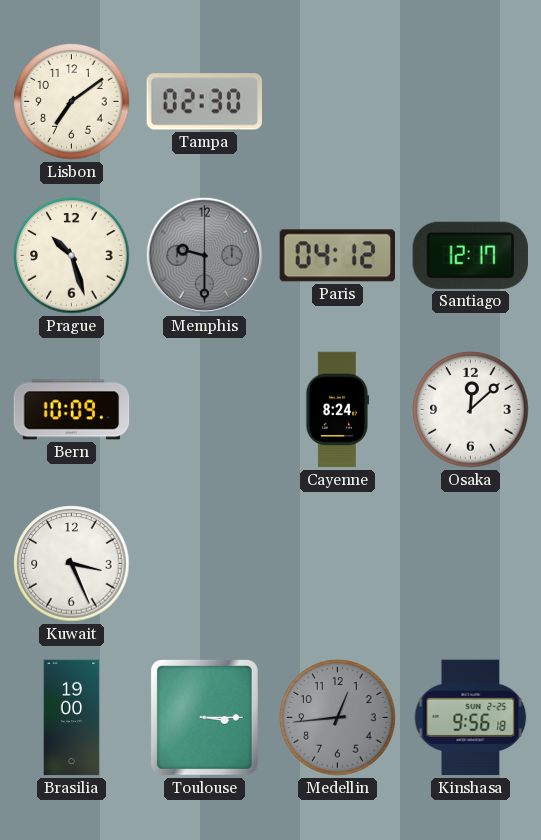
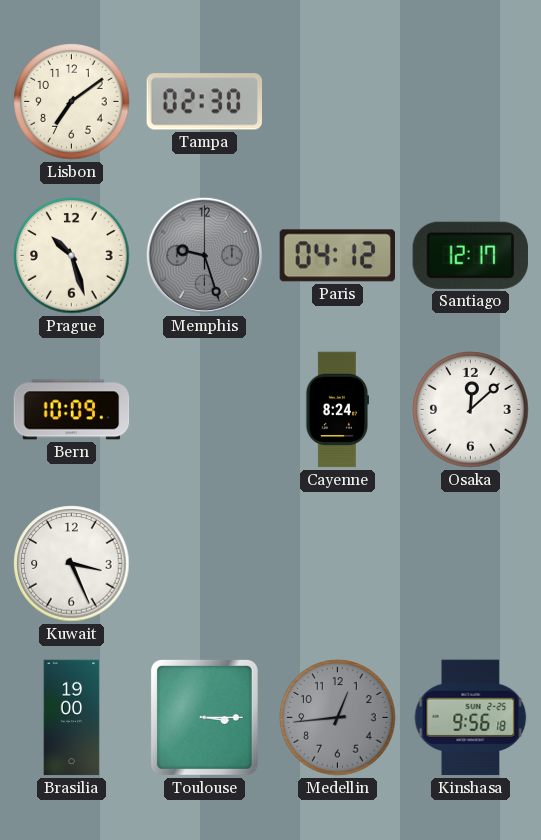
Memphis: 9:30 -> 9:27
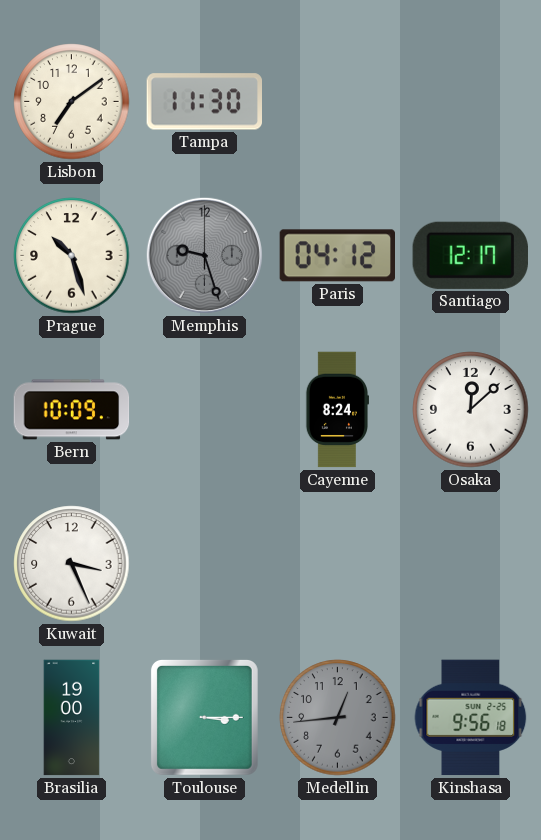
Tampa: 02:30 -> 11:30
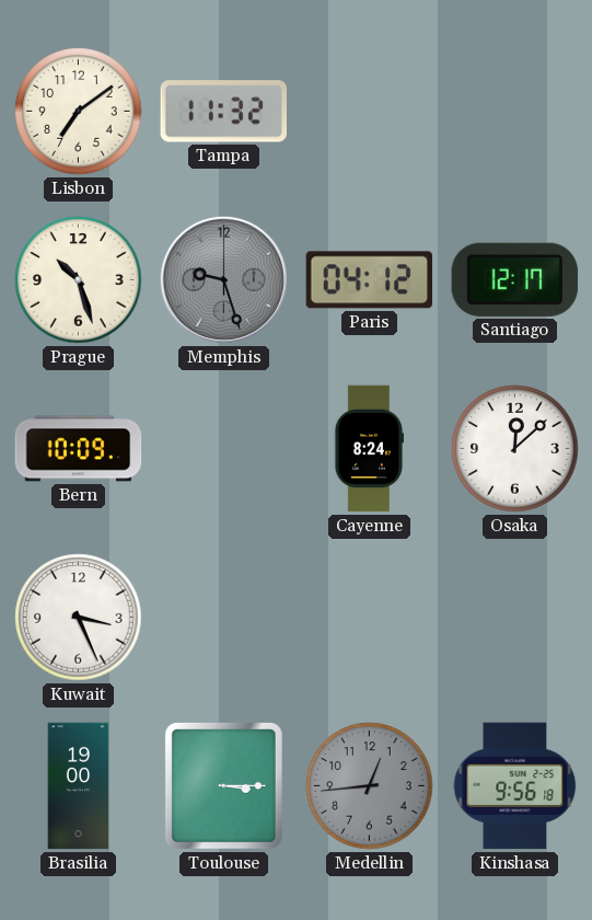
Tampa: 11:30 -> 11:32
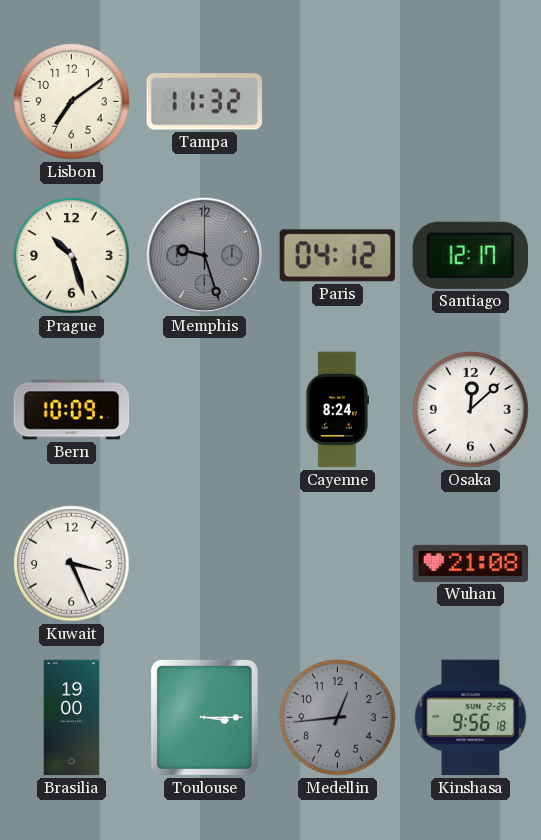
Wuhan: none -> 21:08
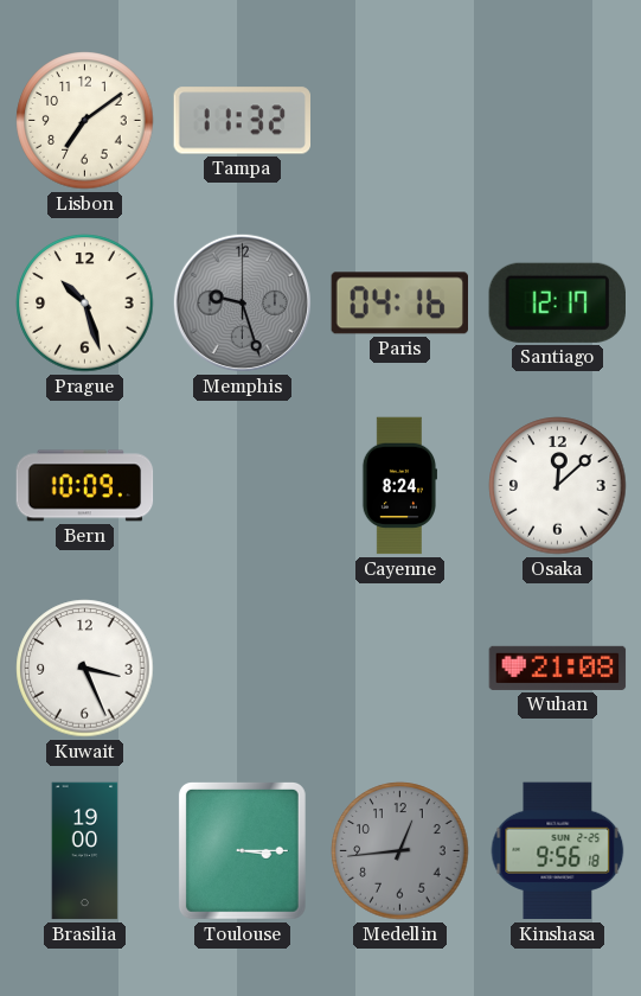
Paris: 04:12 -> 04:16
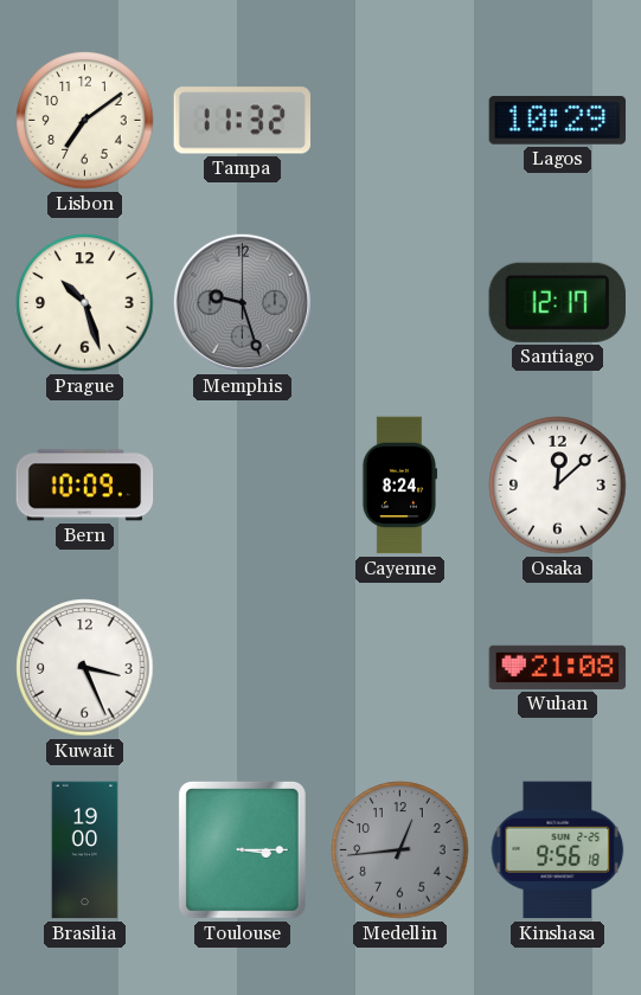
Lagos: none -> 10:29
Paris: 04:16 -> none
